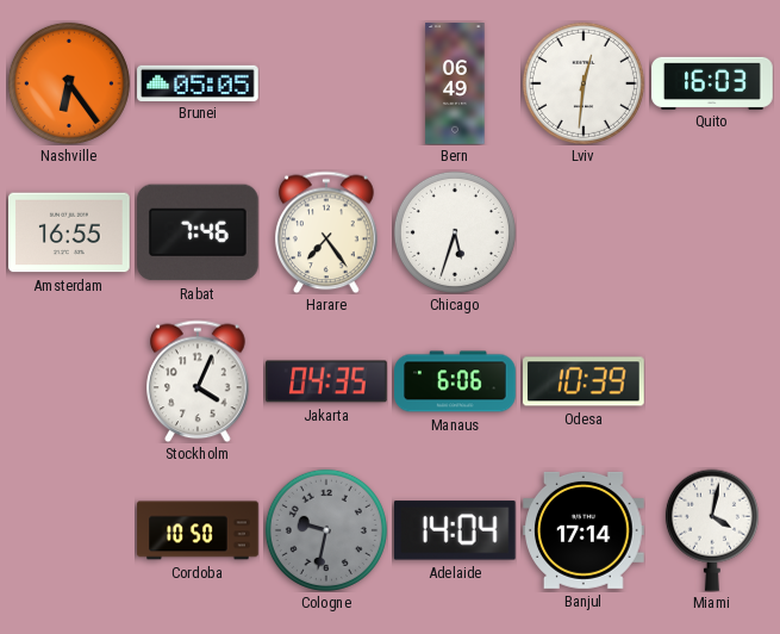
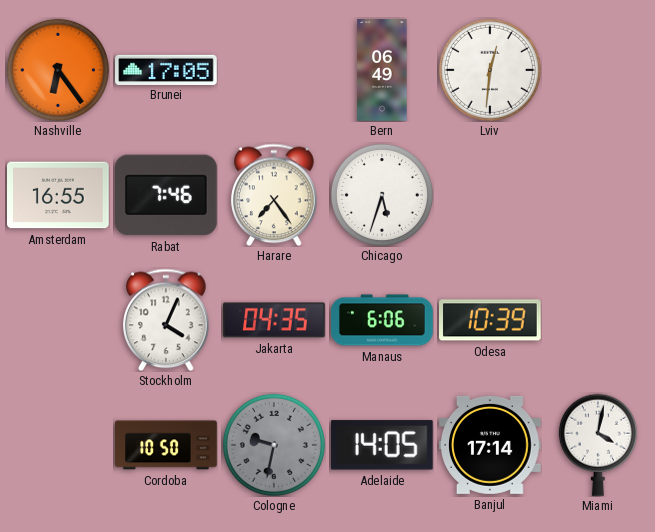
Brunei: 05:05 -> 17:05
Quito: 16:03 -> none
Adelaide: 14:04 -> 14:05
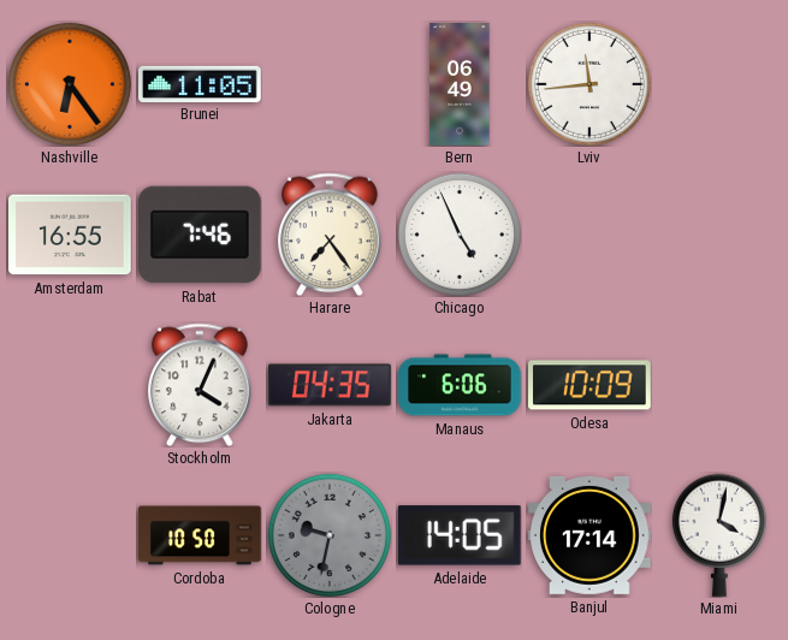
Brunei: 17:05 -> 11:05
Lviv: 12:31 -> 11:44
Chicago: 5:33 -> 4:56
Odesa: 10:39 -> 10:09
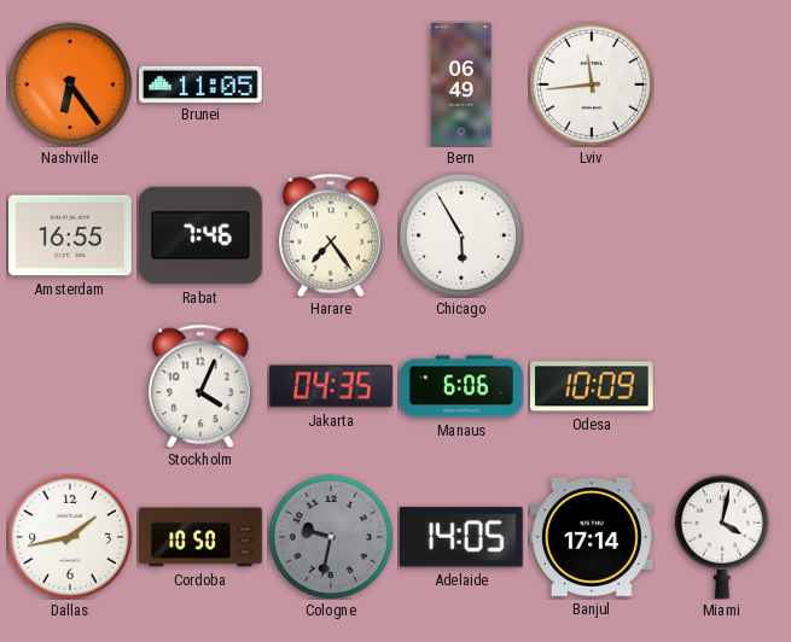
Chicago: 4:56 -> 5:55
Dallas: none -> 1:43
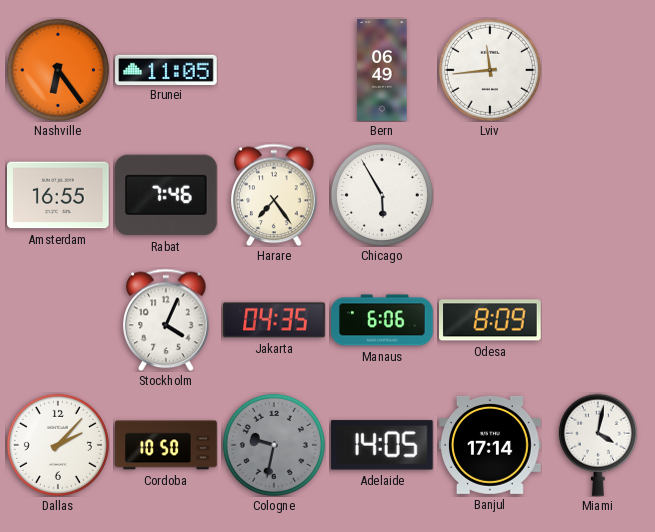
Odesa: 10:09 -> 8:09
Dallas: 1:43 -> 2:07
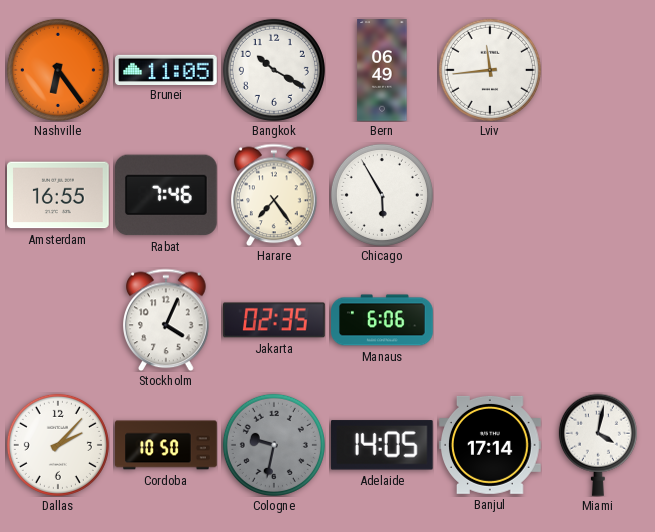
Bangkok: none -> 10:20
Jakarta: 04:35 -> 02:35
Odesa: 8:09 -> none
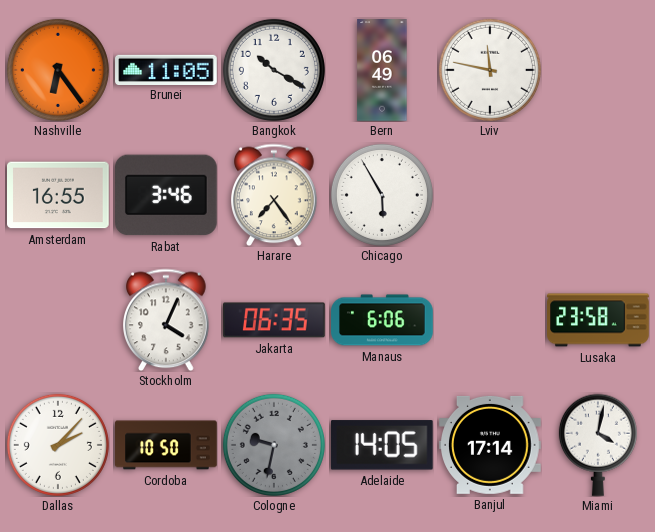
Lviv: 11:44 -> 11:47
Rabat: 7:46 -> 3:46
Jakarta: 02:35 -> 06:35
Lusaka: none -> 23:58
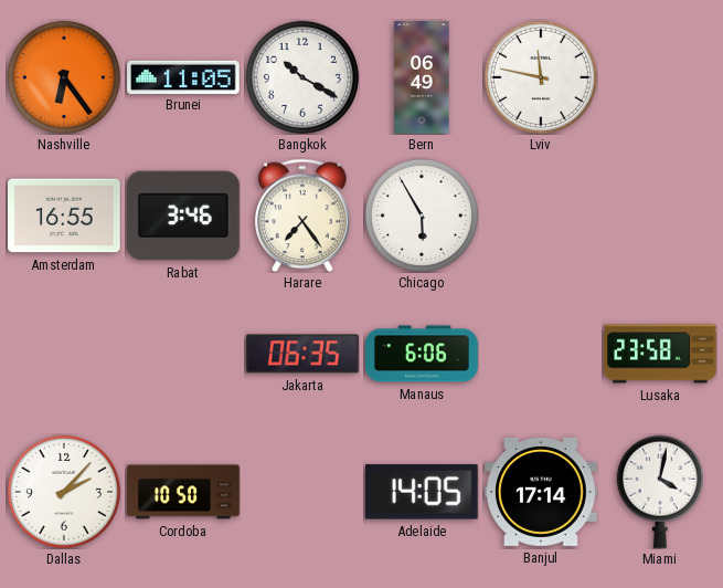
Stockholm: 4:04 -> none
Cologne: 9:32 -> none
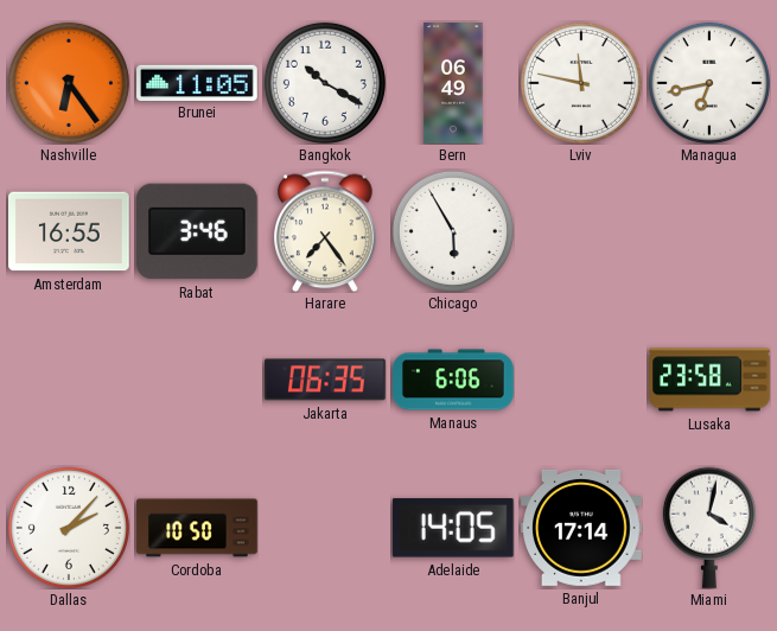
Managua: none -> 6:43
